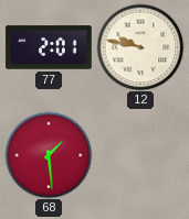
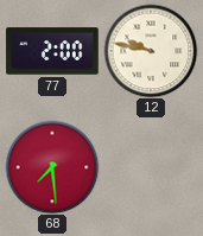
77: 2:01 -> 2:00
68: 1:29 -> 7:29
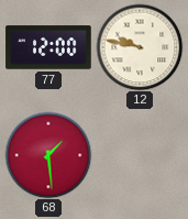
77: 2:00 -> 12:00
68: 7:29 -> 1:29
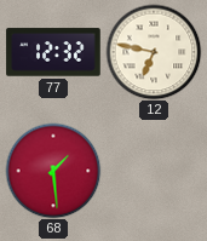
77: 12:00 -> 12:32
12: 9:47 -> 6:47
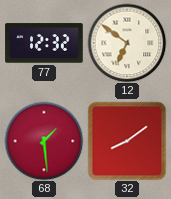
12: 6:47 -> 6:51
32: none -> 8:09
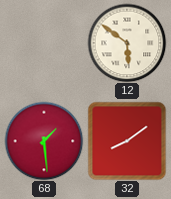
77: 12:32 -> none
12: 6:51 -> 5:51
